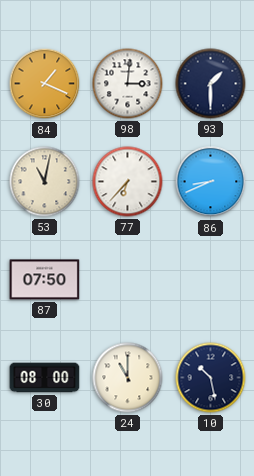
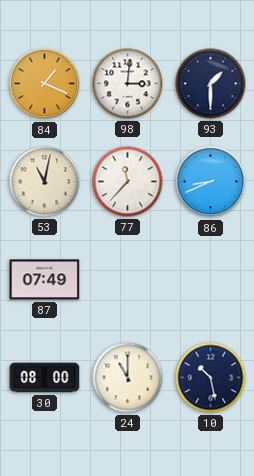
77: 6:37 -> 11:37
87: 07:50 -> 07:49
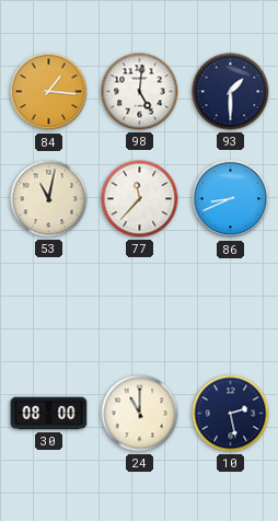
84: 1:19 -> 1:16
98: 3:01 -> 5:01
87: 07:49 -> none
10: 10:28 -> 2:28
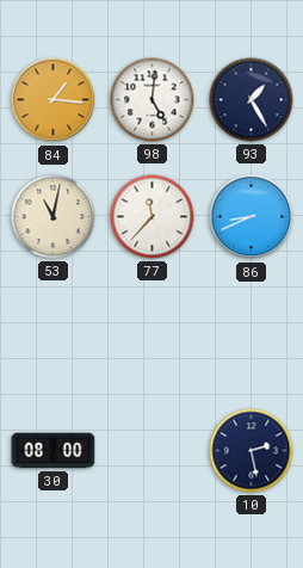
93: 1:30 -> 1:25
24: 11:00 -> none
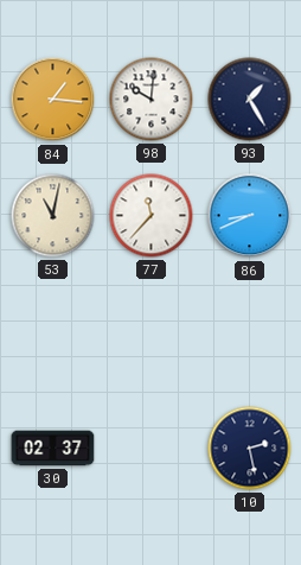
98: 5:01 -> 10:01
30: 08:00 -> 02:37
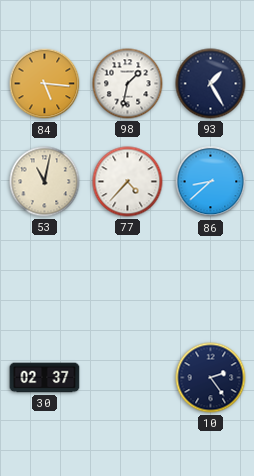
84: 1:16 -> 5:16
98: 10:01 -> 1:32
77: 11:37 -> 4:37
86: 8:41 -> 8:38
10: 2:28 -> 2:24
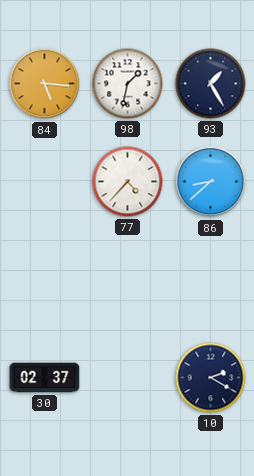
53: 11:02 -> none
10: 2:24 -> 2:20
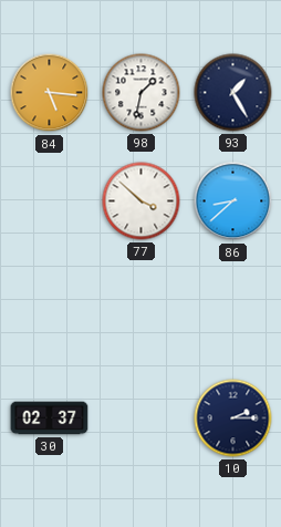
77: 4:37 -> 3:52
10: 2:20 -> 2:15
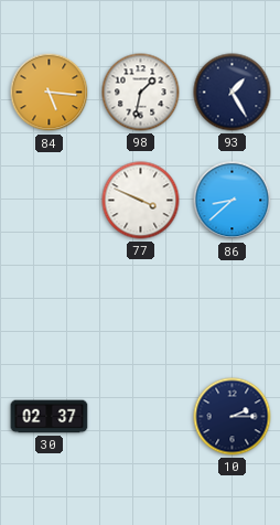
77: 3:52 -> 3:49
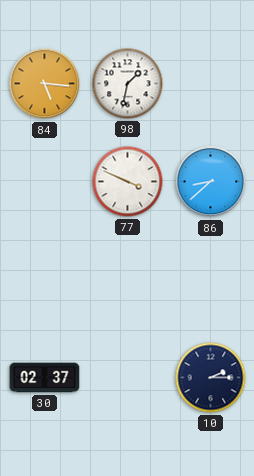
93: 1:25 -> none
